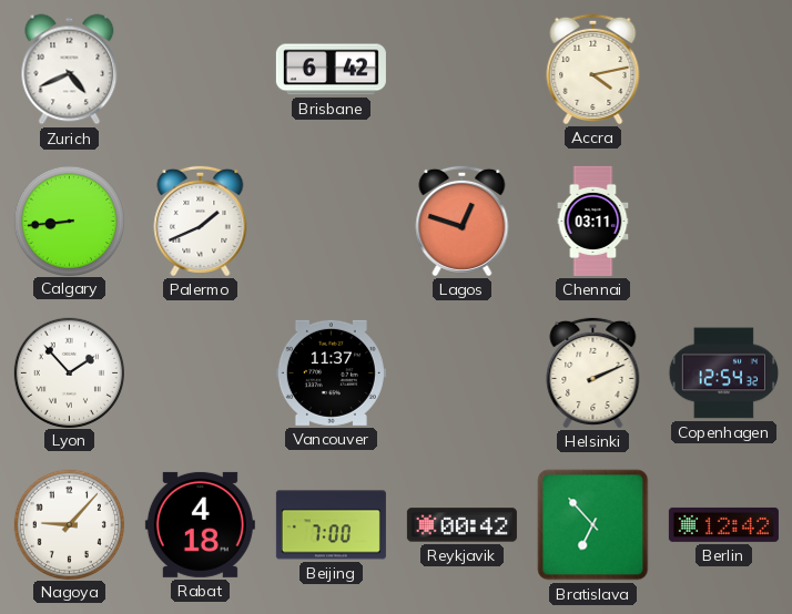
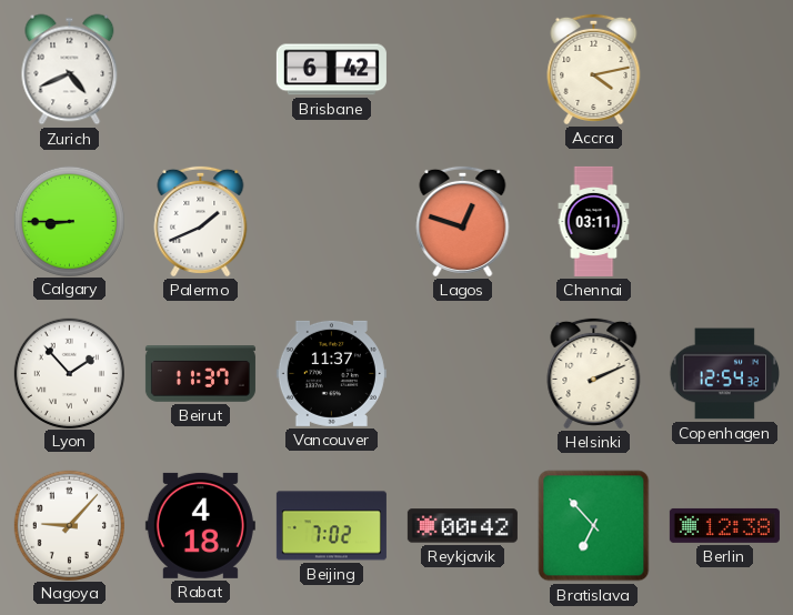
Calgary: 8:44 -> 8:45
Beirut: none -> 11:37
Beijing: 7:00 -> 7:02
Berlin: 12:42 -> 12:38
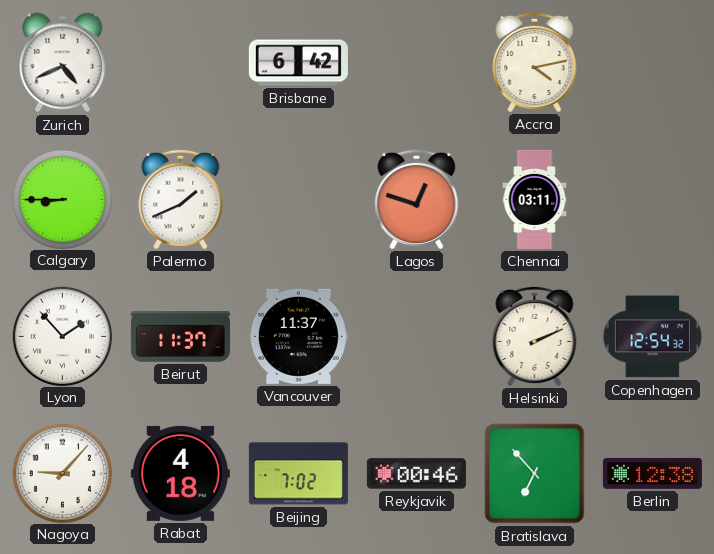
Reykjavik: 00:42 -> 00:46
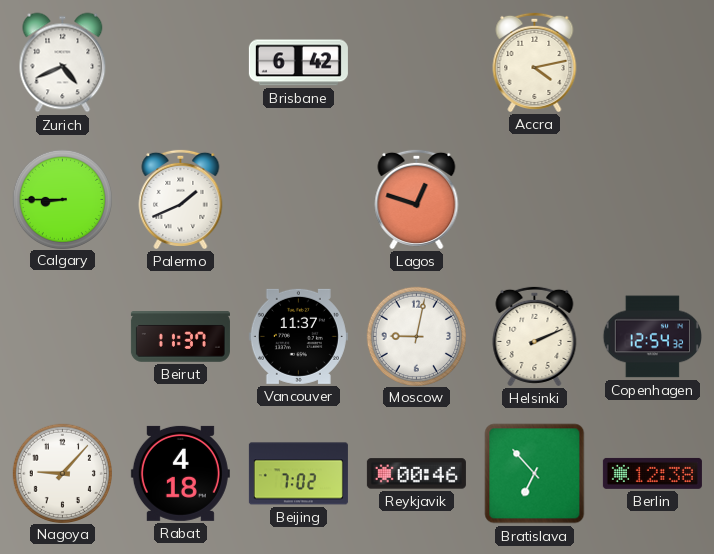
Chennai: 03:11 -> none
Lyon: 1:53 -> none
Moscow: none -> 9:02
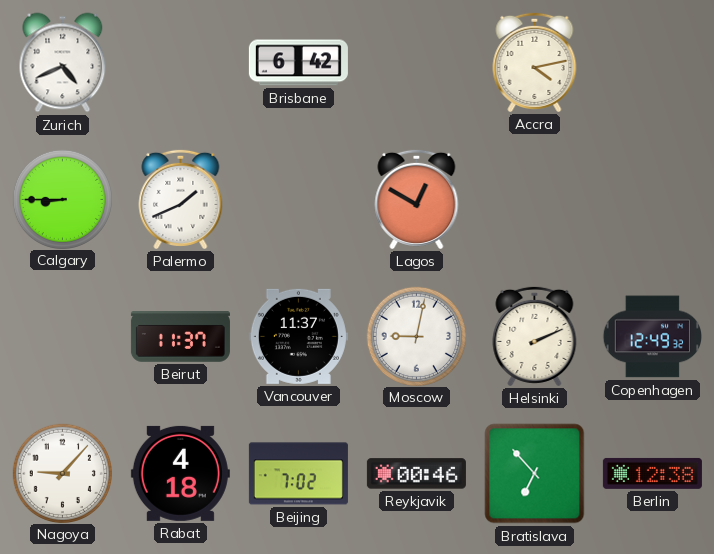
Lagos: 12:48 -> 12:50
Copenhagen: 12:54 -> 12:49
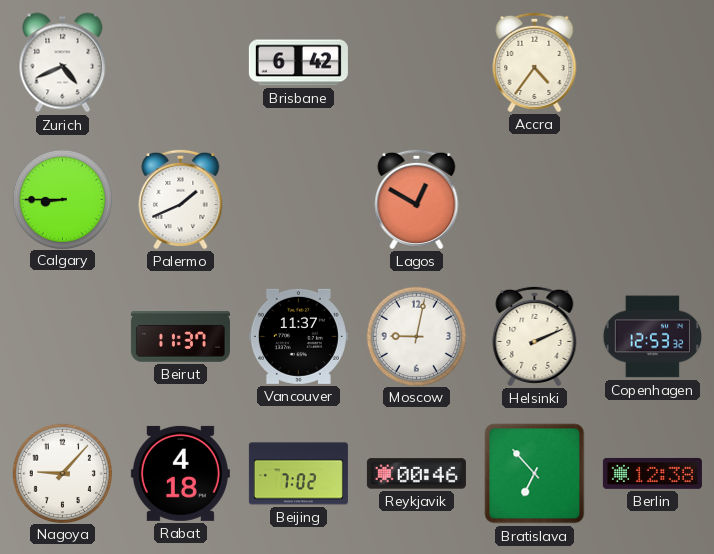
Accra: 4:13 -> 4:36
Copenhagen: 12:49 -> 12:53
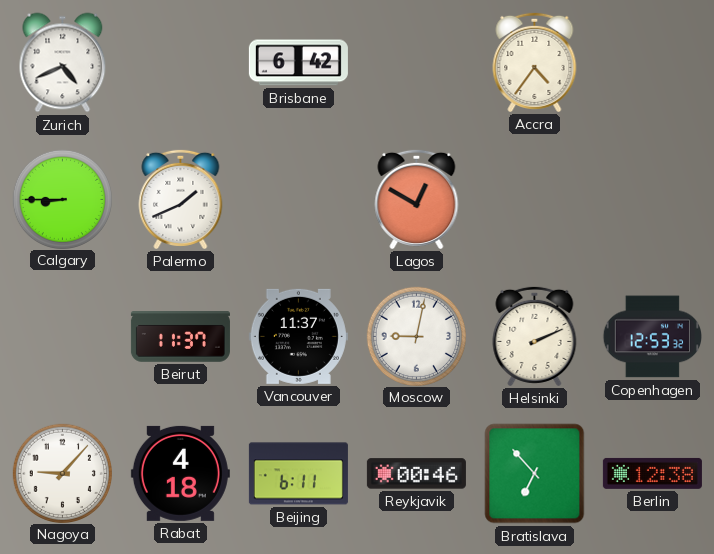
Beijing: 7:02 -> 6:11
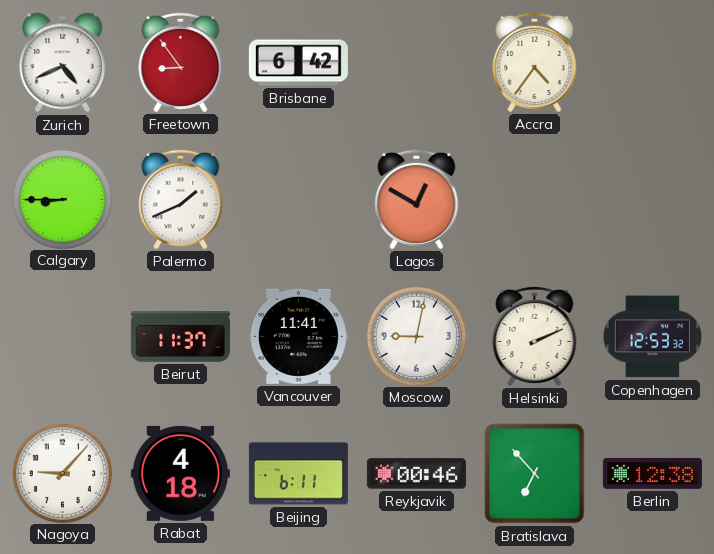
Freetown: none -> 8:54
Vancouver: 11:37 -> 11:41
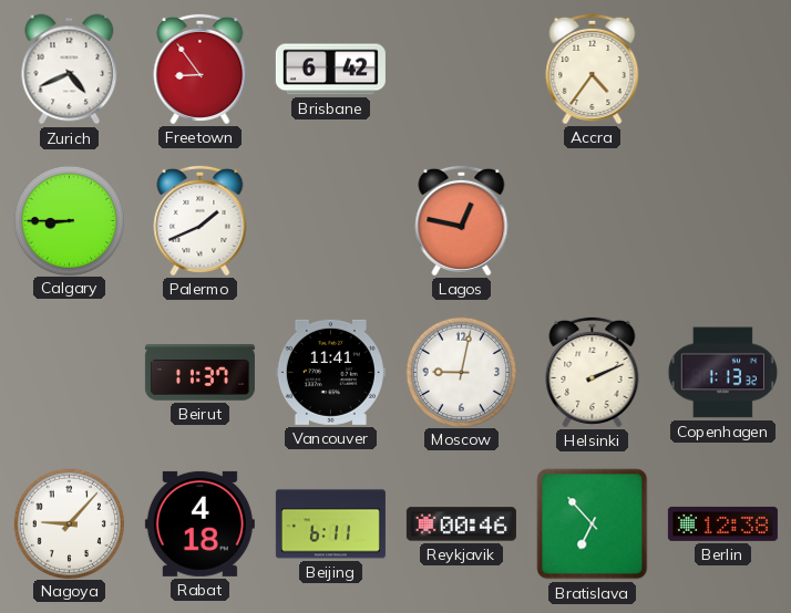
Lagos: 12:50 -> 12:47
Copenhagen: 12:53 -> 1:13
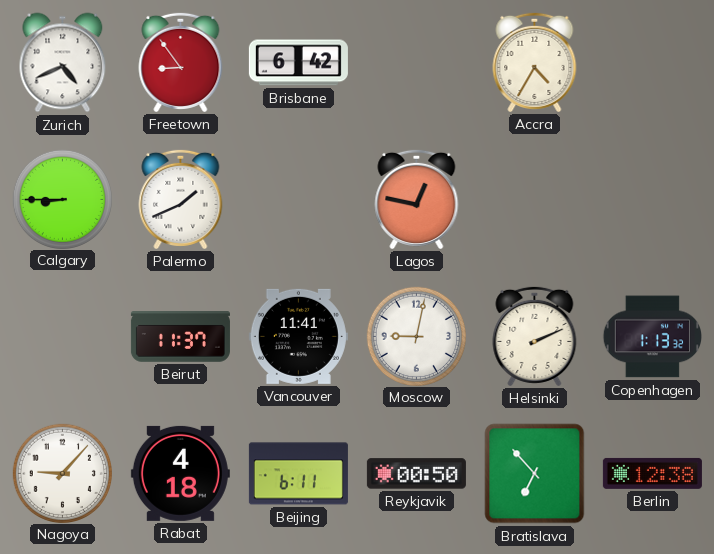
Accra: 4:36 -> 4:35
Reykjavik: 00:46 -> 00:50
